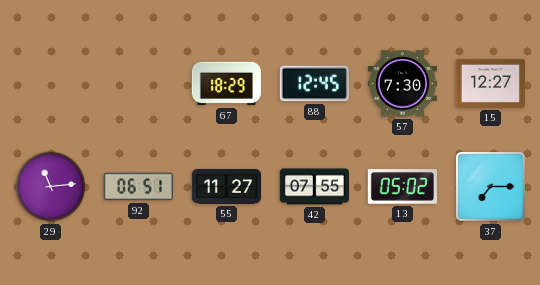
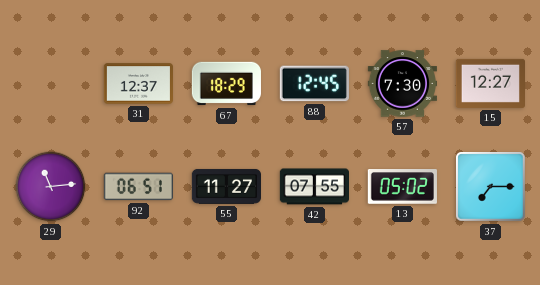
31: none -> 12:37
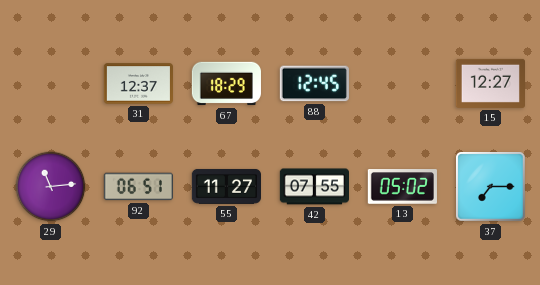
57: 7:30 -> none
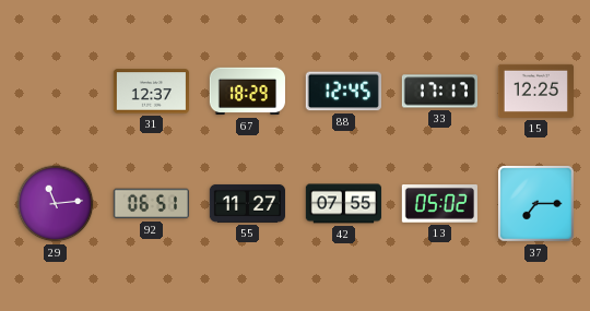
33: none -> 17:17
15: 12:27 -> 12:25
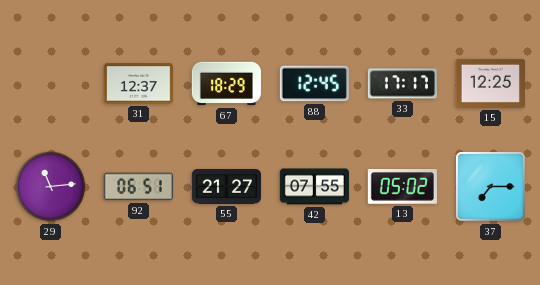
55: 11:27 -> 21:27
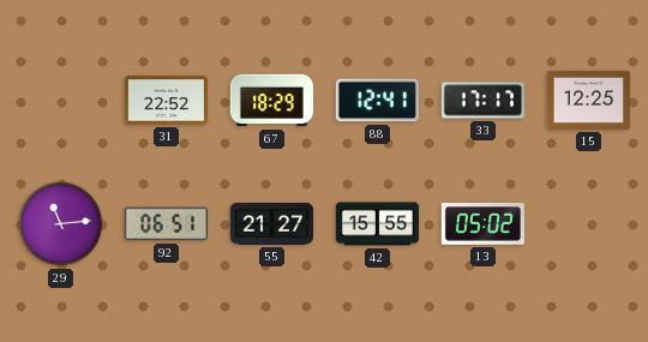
31: 12:37 -> 22:52
88: 12:45 -> 12:41
42: 07:55 -> 15:55
37: 7:15 -> none
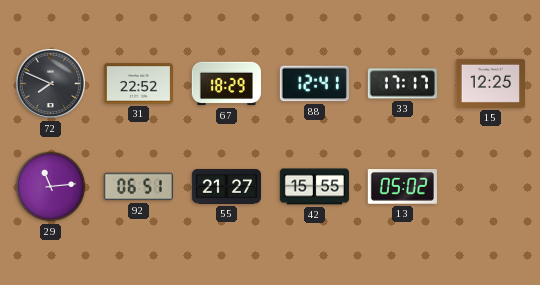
72: none -> 7:49
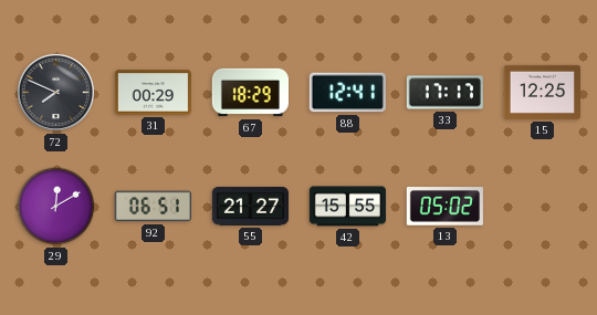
31: 22:52 -> 00:29
29: 11:14 -> 12:10
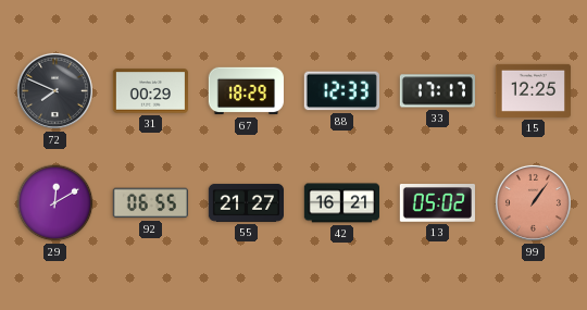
88: 12:41 -> 12:33
92: 06:51 -> 06:55
42: 15:55 -> 16:21
99: none -> 1:06
